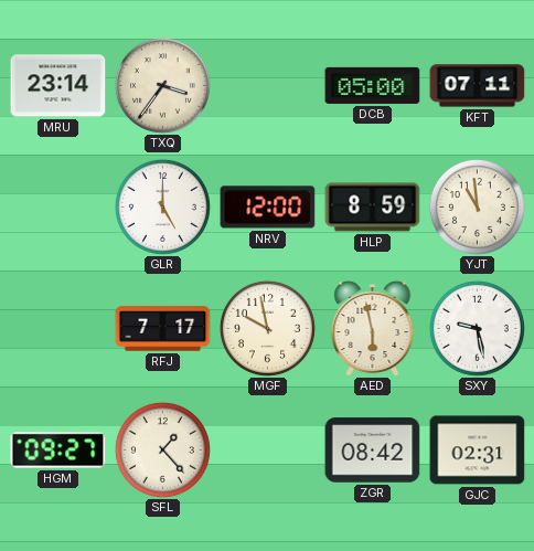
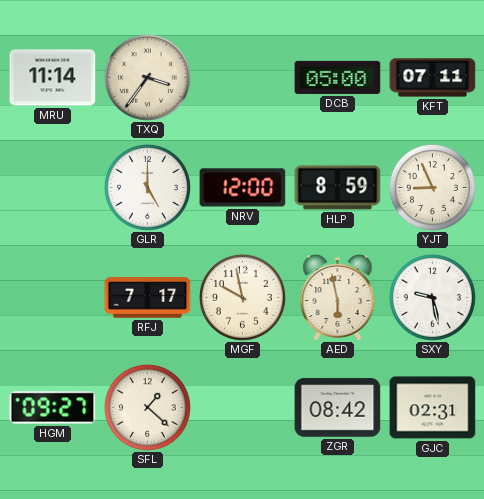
MRU: 23:14 -> 11:14
YJT: 10:59 -> 8:56
SFL: 1:23 -> 1:22
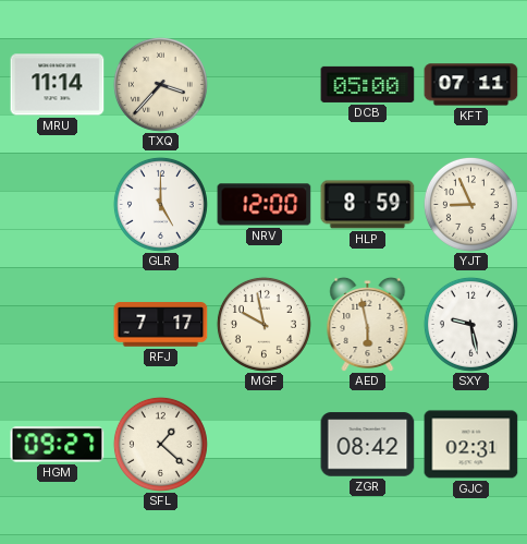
TXQ: 3:36 -> 3:37
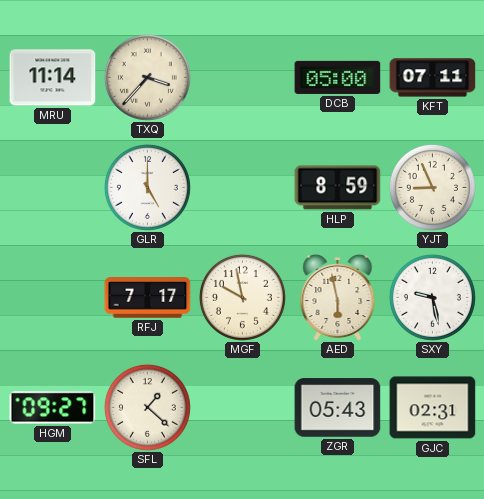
NRV: 12:00 -> none
ZGR: 08:42 -> 05:43
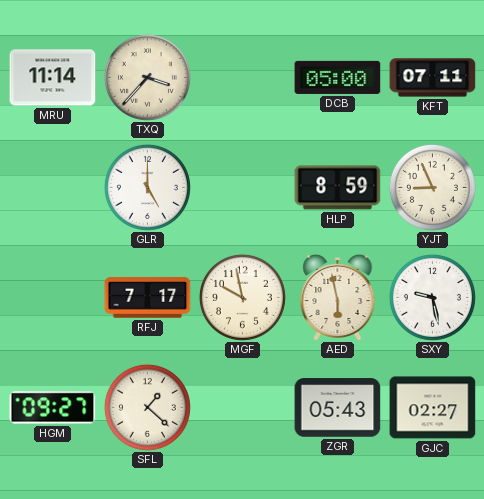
GJC: 02:31 -> 02:27
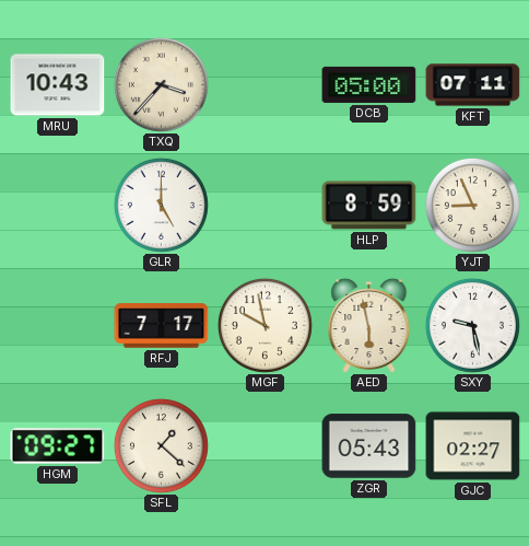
MRU: 11:14 -> 10:43
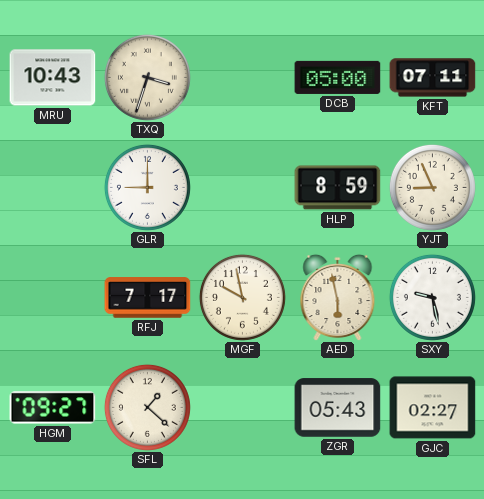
TXQ: 3:37 -> 3:33
GLR: 5:00 -> 9:00
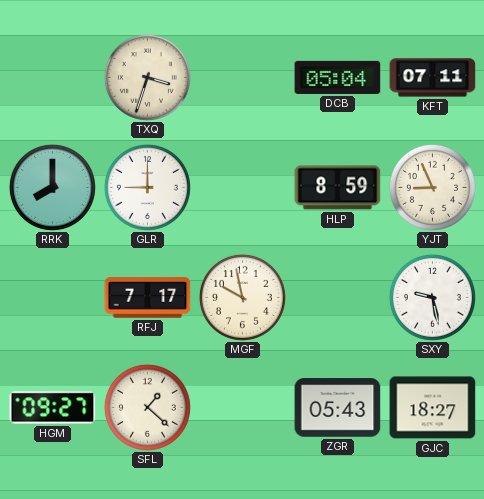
MRU: 10:43 -> none
DCB: 05:00 -> 05:04
RRK: none -> 8:00
AED: 5:58 -> none
GJC: 02:27 -> 18:27
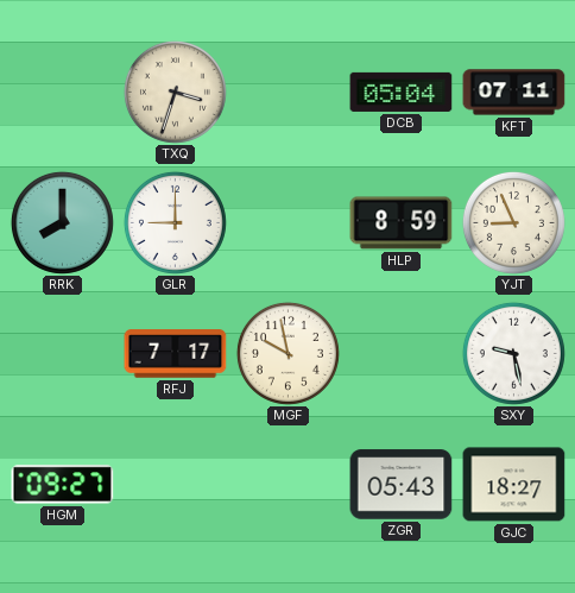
SFL: 1:22 -> none
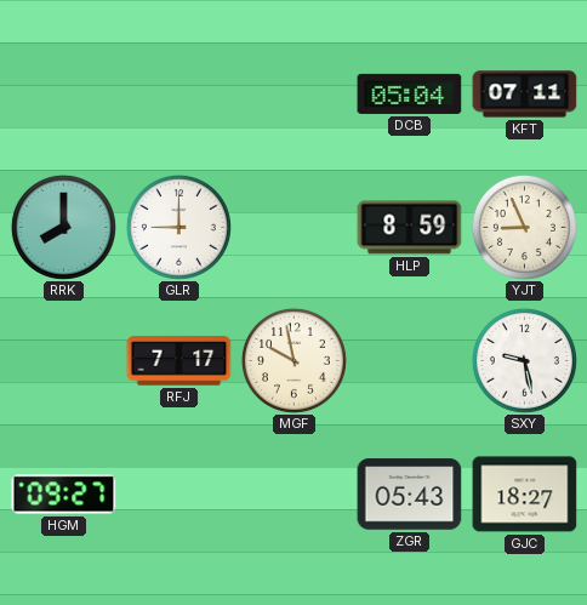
TXQ: 3:33 -> none
